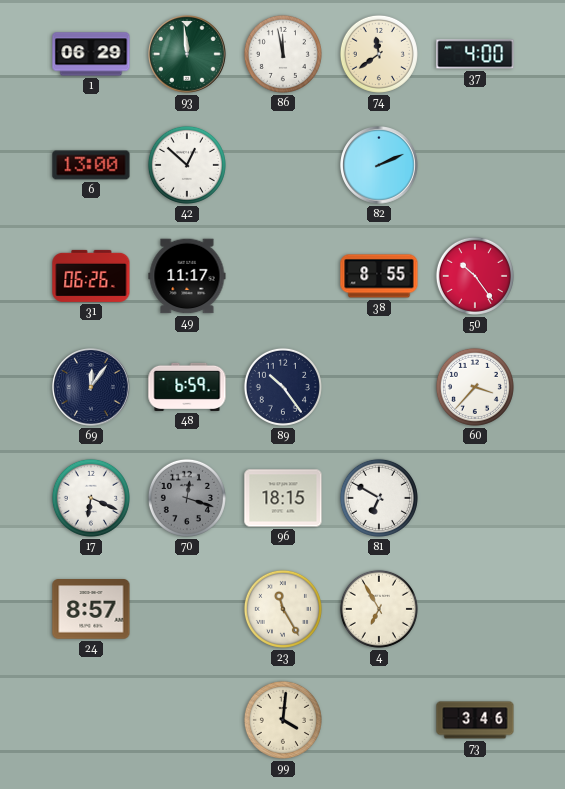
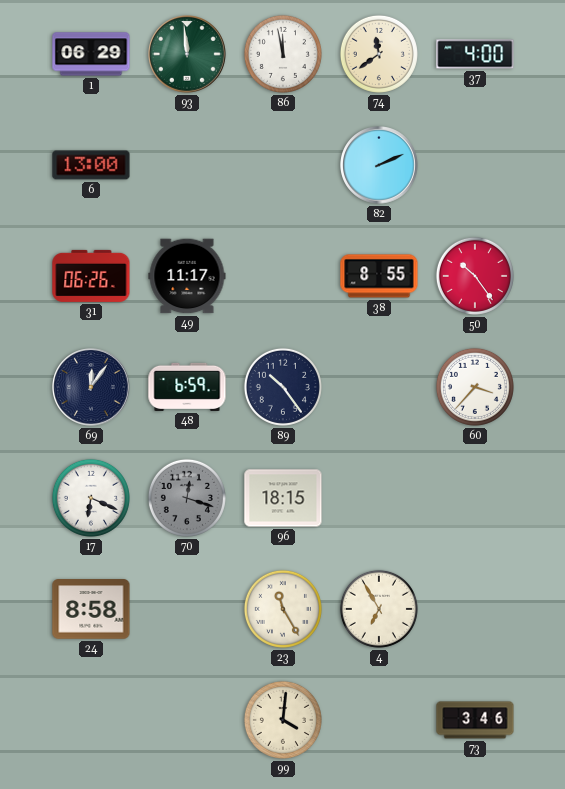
42: 12:52 -> none
81: 6:50 -> none
24: 8:57 -> 8:58
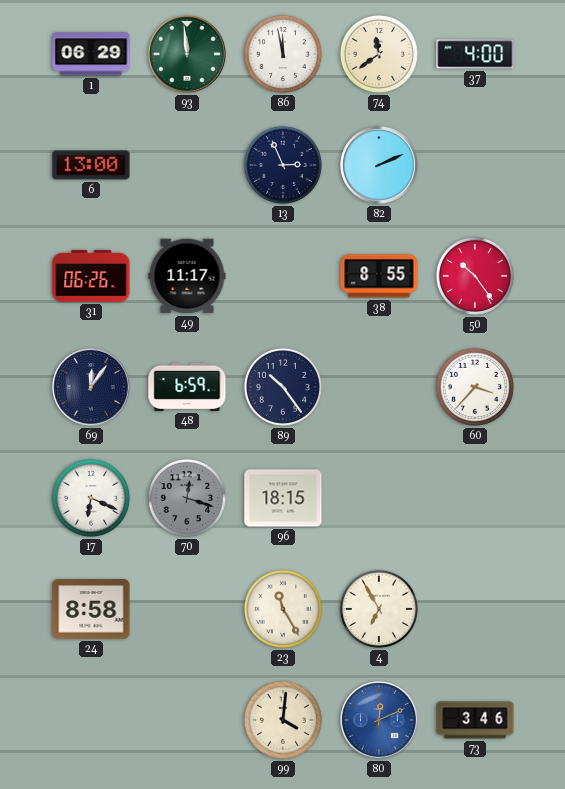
13: none -> 2:56
80: none -> 12:11
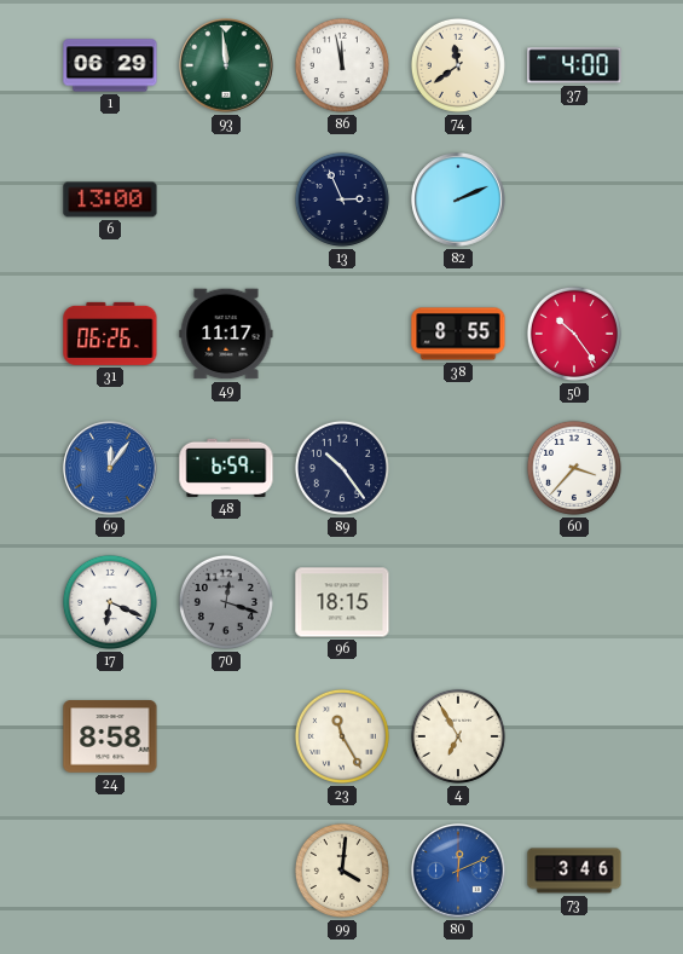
69 dial: navy -> blue
